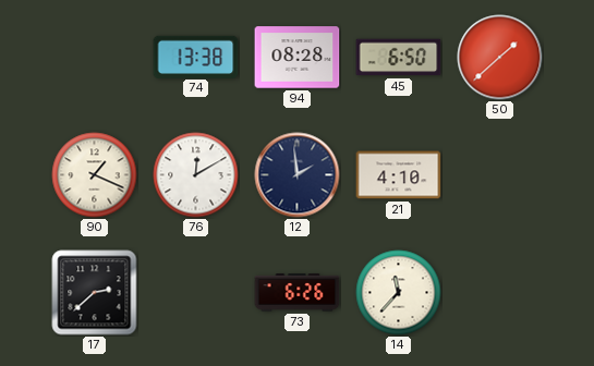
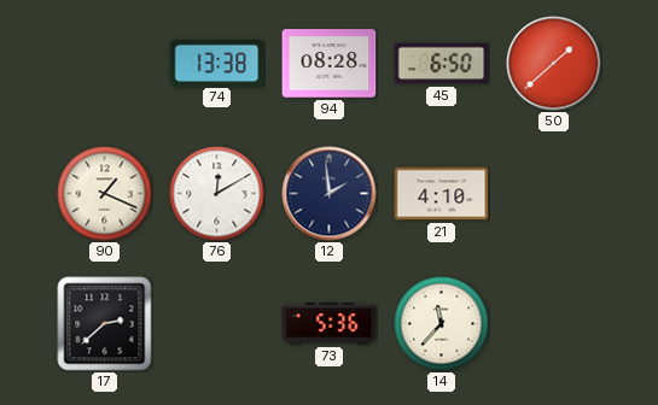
73: 6:26 -> 5:36
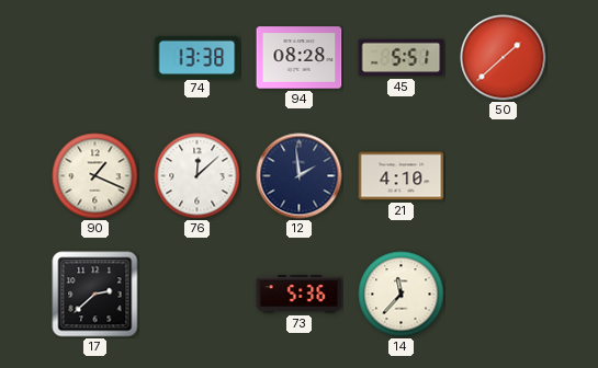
45: 6:50 -> 5:51
76: 12:10 -> 12:08
